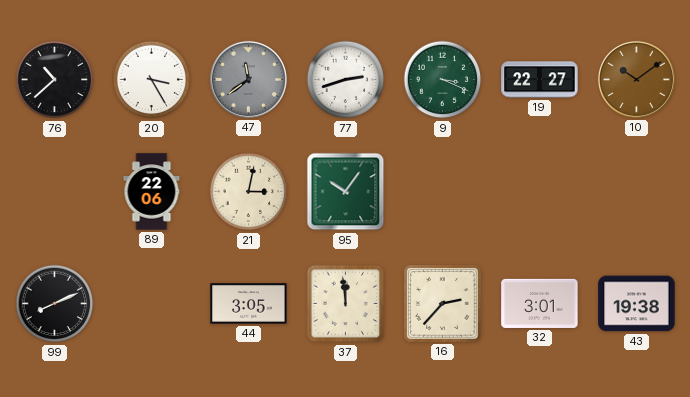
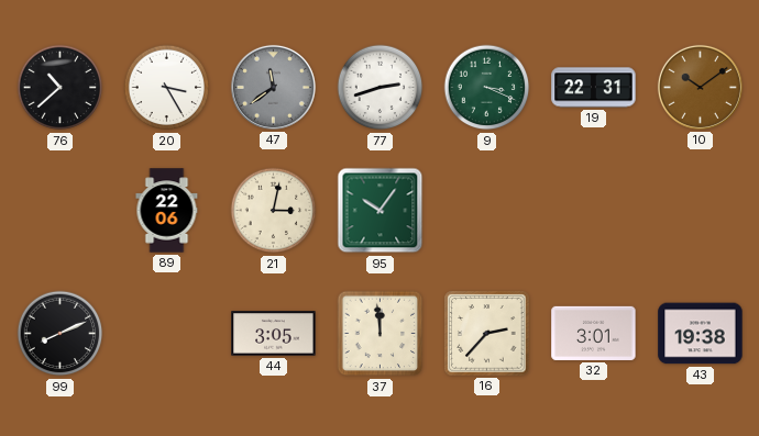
19: 22:27 -> 22:31
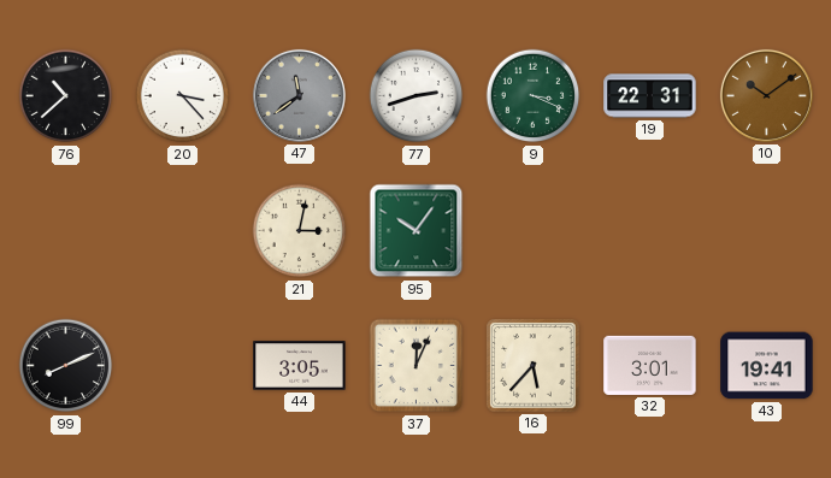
20: 3:25 -> 3:23
89: 22:06 -> none
37: 11:59 -> 12:04
16: 2:37 -> 5:37
43: 19:38 -> 19:41
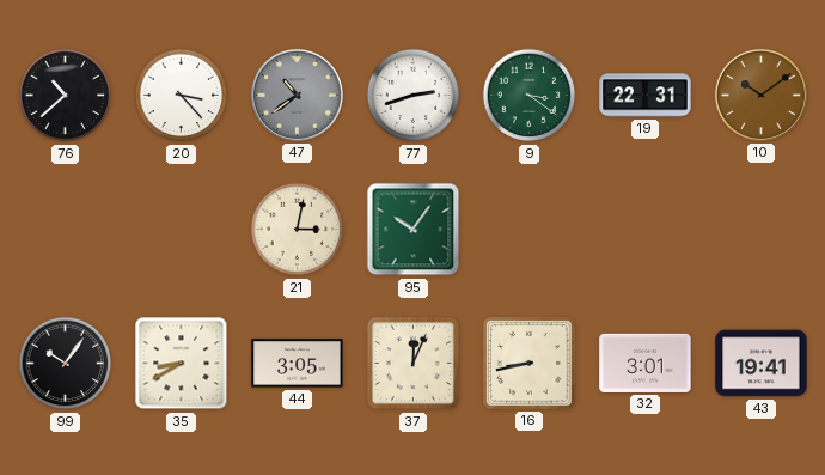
47: 11:39 -> 10:39
9: 3:19 -> 3:21
99: 8:11 -> 10:06
35: none -> 8:40
16: 5:37 -> 8:43
